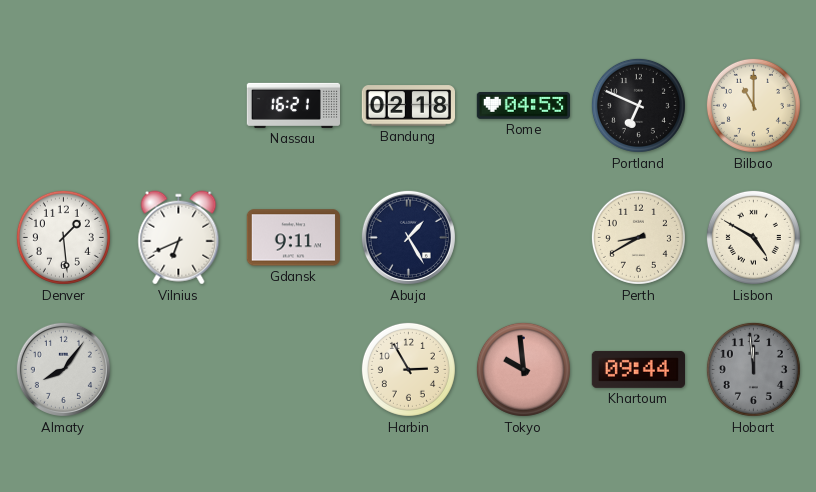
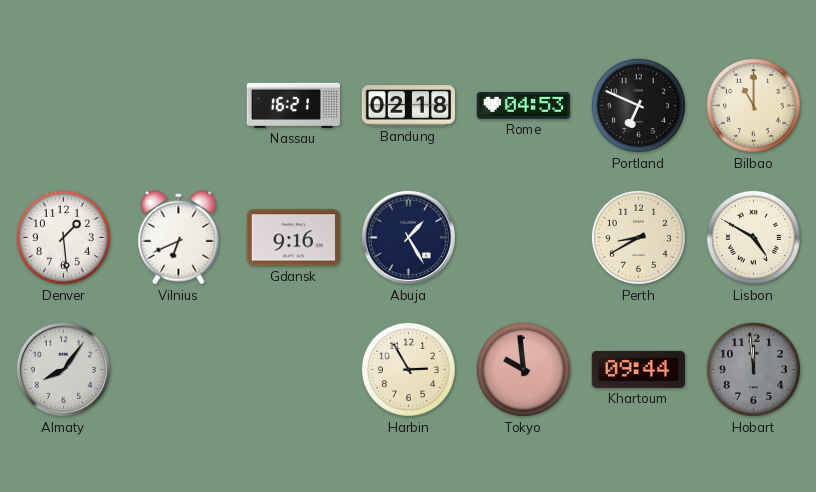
Gdansk: 9:11 -> 9:16
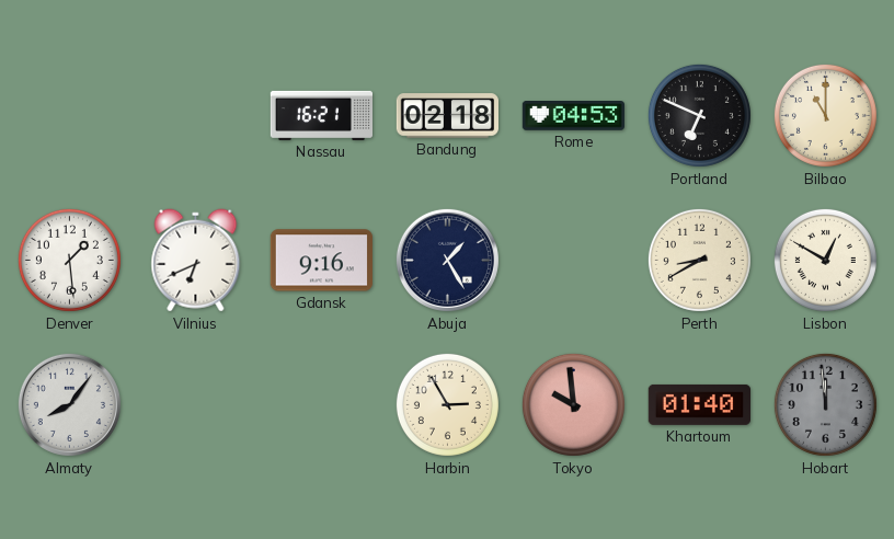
Lisbon: 4:50 -> 12:50
Khartoum: 09:44 -> 01:40
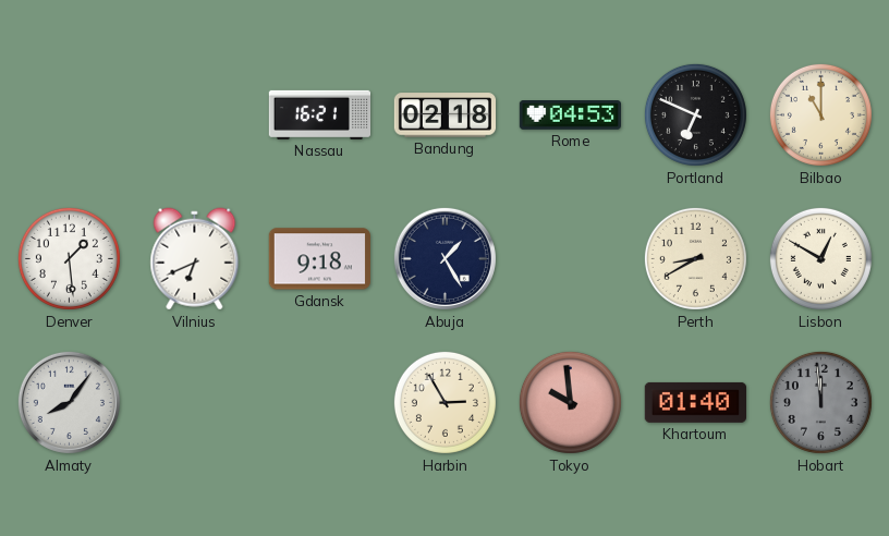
Gdansk: 9:16 -> 9:18
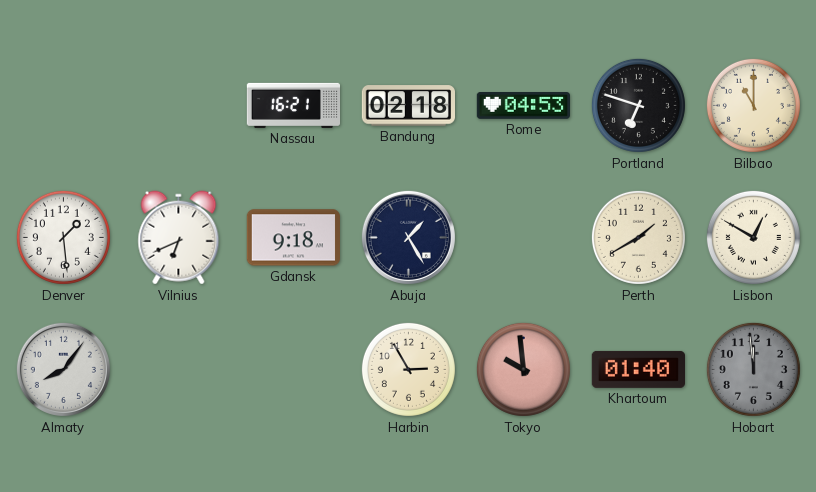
Portland: 6:49 -> 6:48
Perth: 8:40 -> 1:40
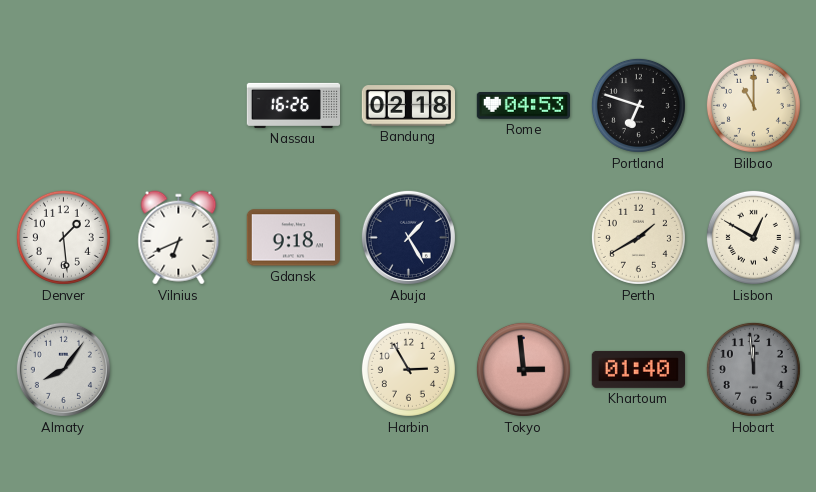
Nassau: 16:21 -> 16:26
Tokyo: 9:59 -> 2:59
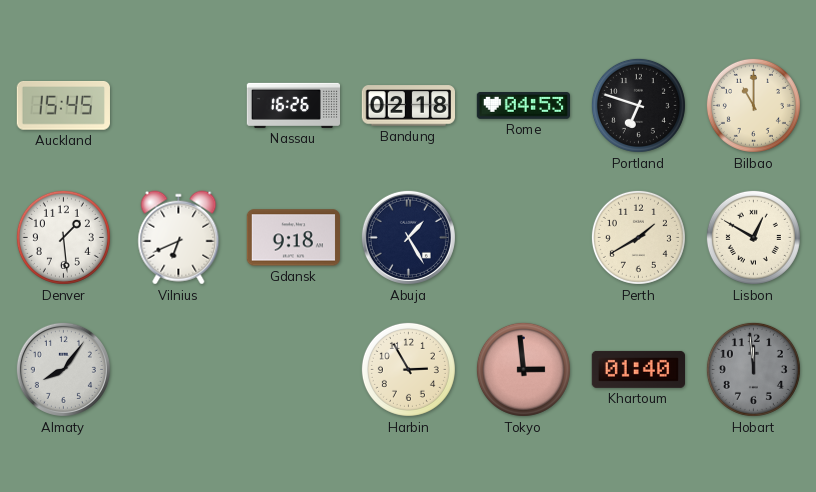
Auckland: none -> 15:45
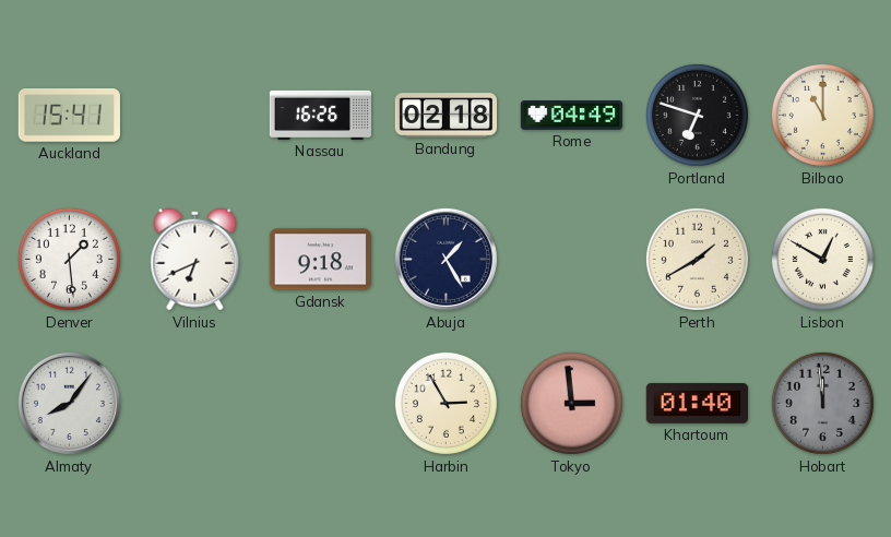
Auckland: 15:45 -> 15:41
Rome: 04:53 -> 04:49
